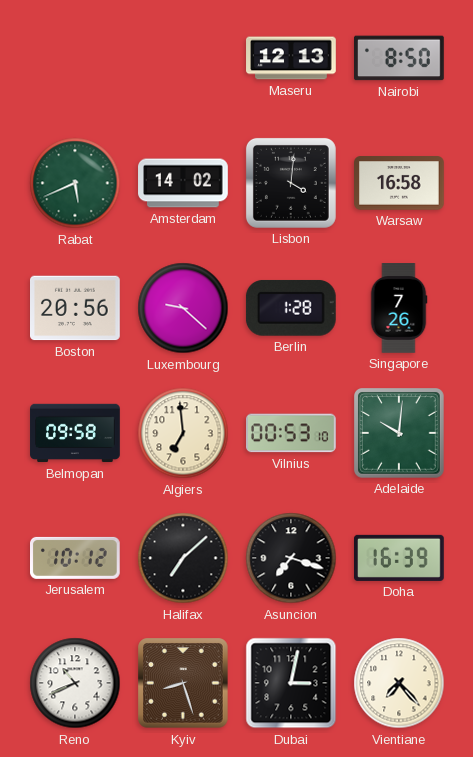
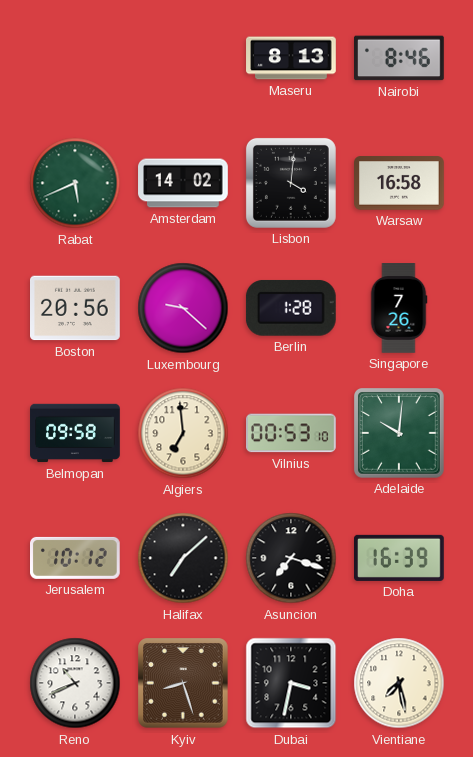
Maseru: 12:13 -> 8:13
Nairobi: 8:50 -> 8:46
Dubai: 3:02 -> 3:32
Vientiane: 7:23 -> 7:28
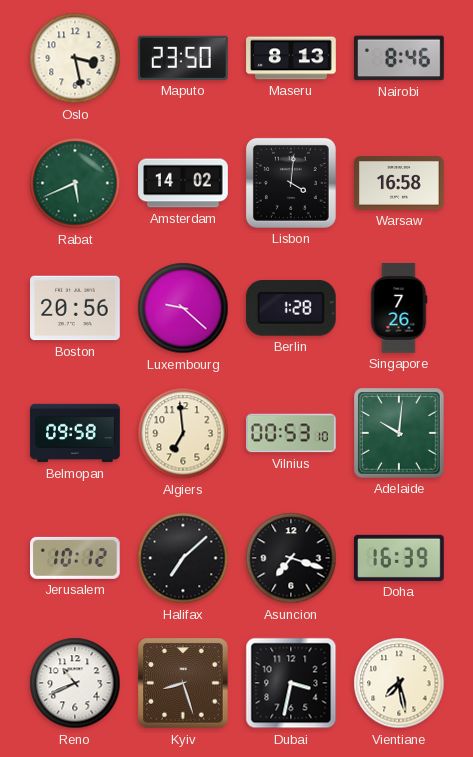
Oslo: none -> 3:28
Maputo: none -> 23:50
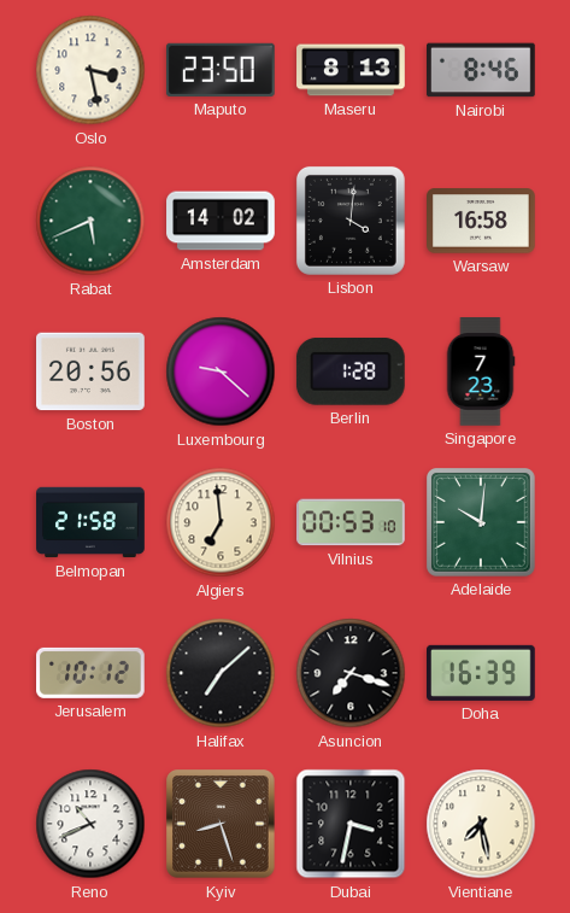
Singapore: 7:26 -> 7:23
Belmopan: 09:58 -> 21:58
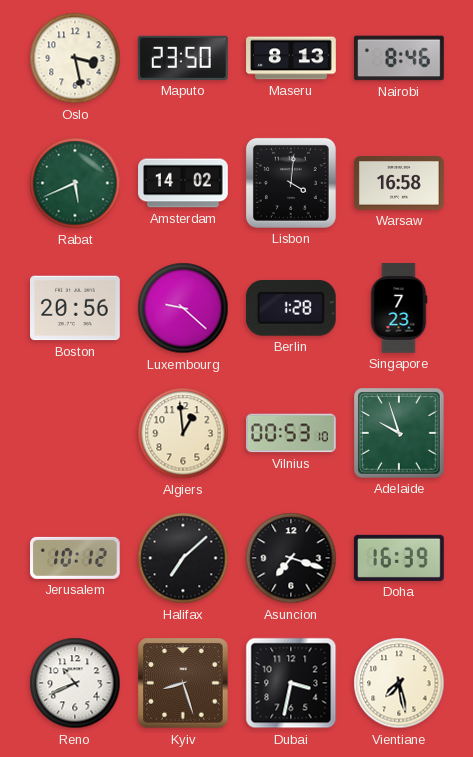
Belmopan: 21:58 -> none
Algiers: 6:59 -> 12:59
Adelaide: 10:01 -> 9:57
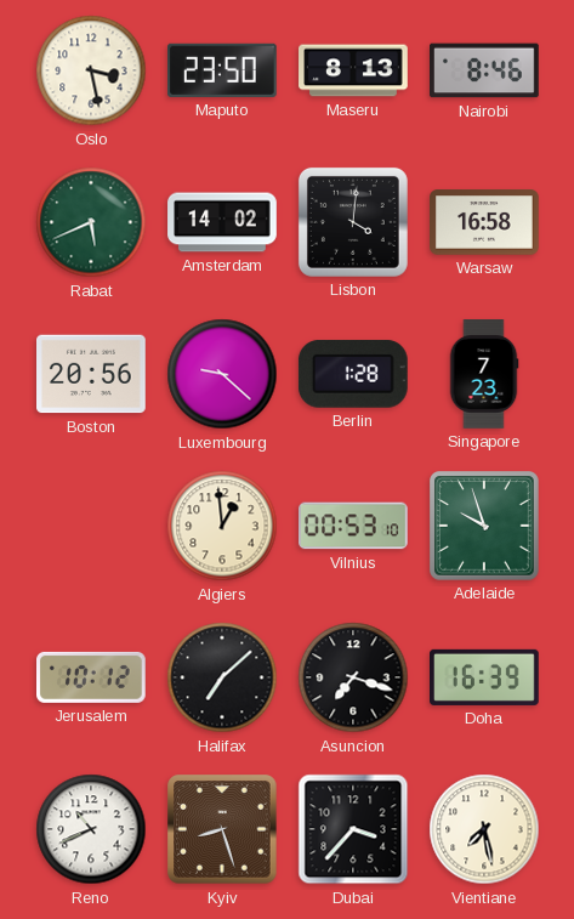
Dubai: 3:32 -> 3:37
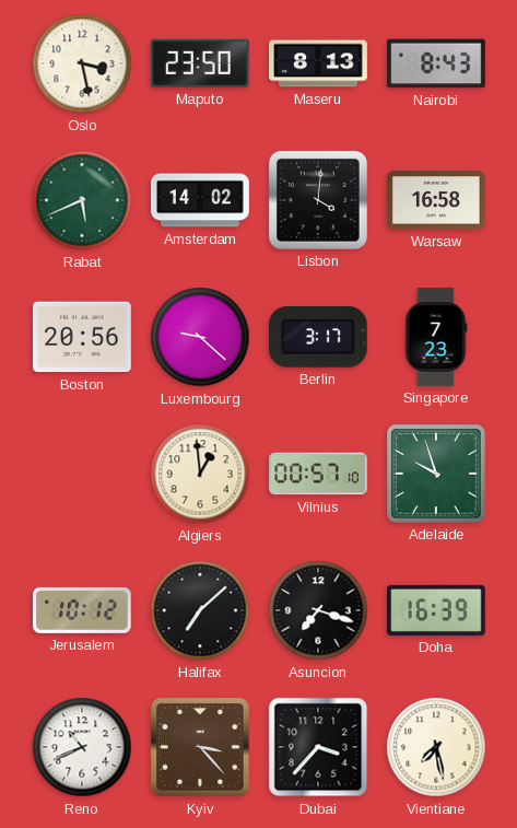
Nairobi: 8:46 -> 8:43
Berlin: 1:28 -> 3:17
Vilnius: 00:53 -> 00:57
Kyiv: 8:27 -> 3:23
